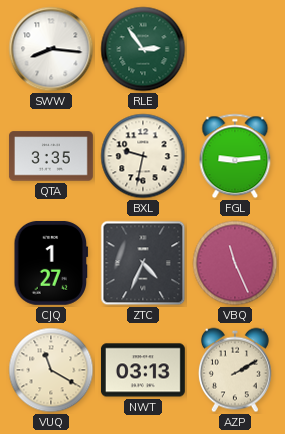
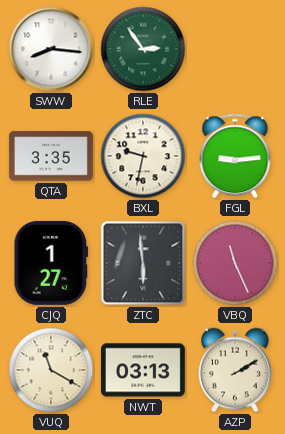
ZTC: 4:34 -> 5:59
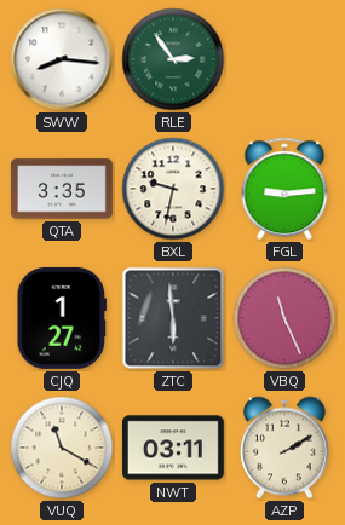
NWT: 03:13 -> 03:11
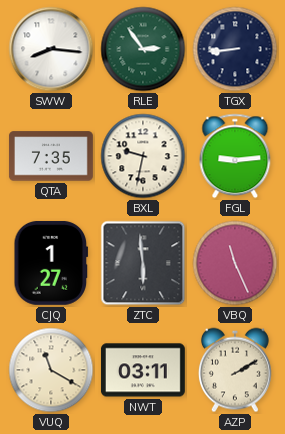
TGX: none -> 8:44
QTA: 3:35 -> 7:35
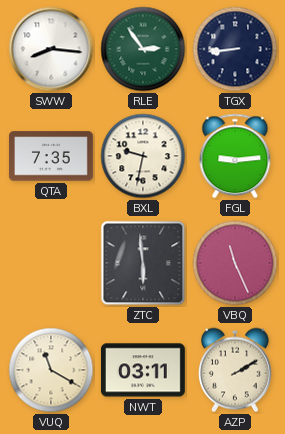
CJQ: 1:27 -> none
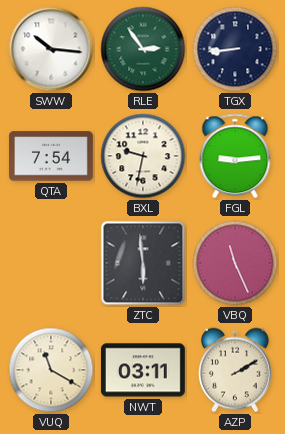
SWW: 8:16 -> 10:16
QTA: 7:35 -> 7:54
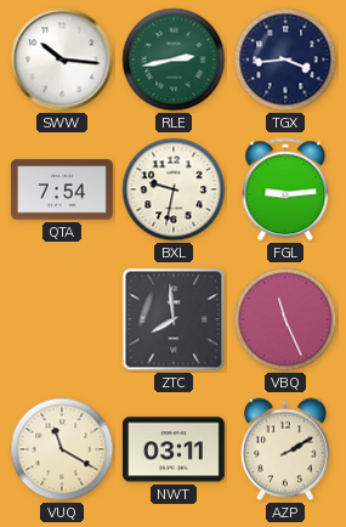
RLE: 2:54 -> 2:43
TGX: 8:44 -> 3:44
ZTC: 5:59 -> 7:59
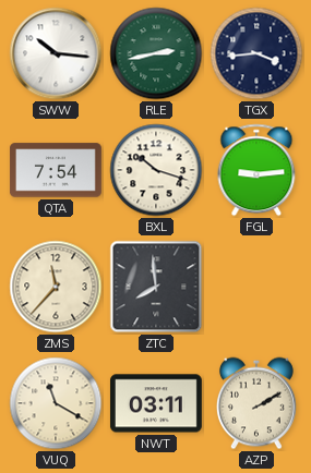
BXL: 9:32 -> 10:18
ZMS: none -> 11:37
VBQ: 11:26 -> none
